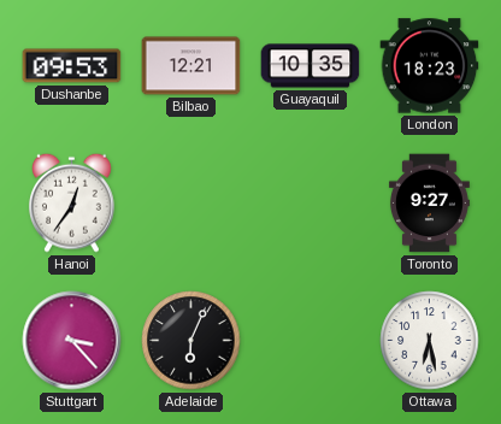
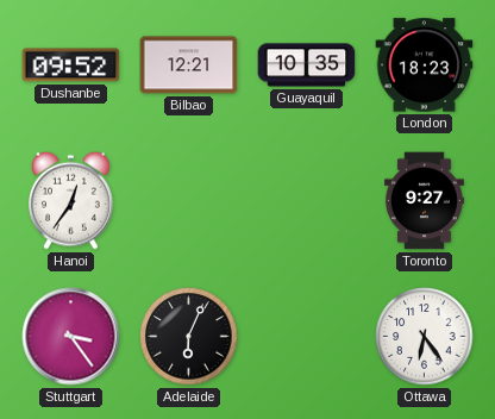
Dushanbe: 09:53 -> 09:52
Stuttgart: 3:23 -> 3:24
Ottawa: 6:28 -> 6:24
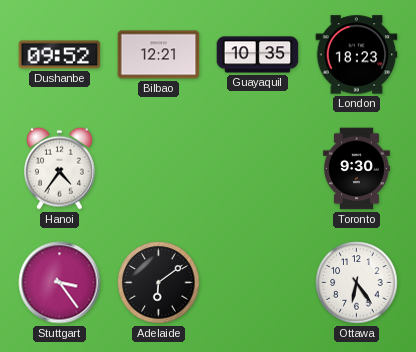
Hanoi: 12:36 -> 4:36
Toronto: 9:27 -> 9:30
Adelaide: 6:04 -> 6:09
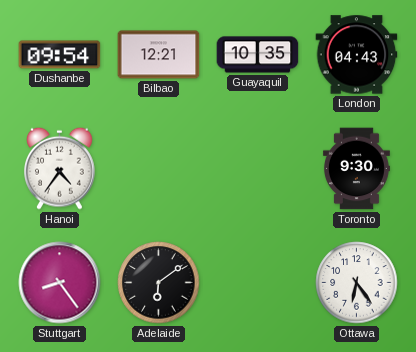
Dushanbe: 09:52 -> 09:54
London: 18:23 -> 04:43
Stuttgart: 3:24 -> 8:24
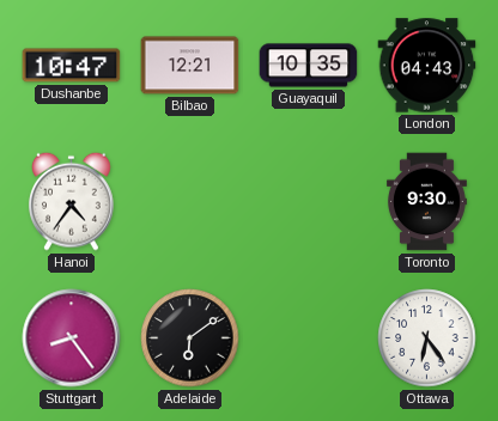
Dushanbe: 09:54 -> 10:47
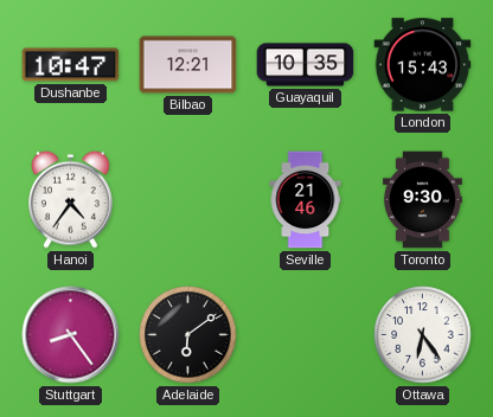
London: 04:43 -> 15:43
Seville: none -> 21:46
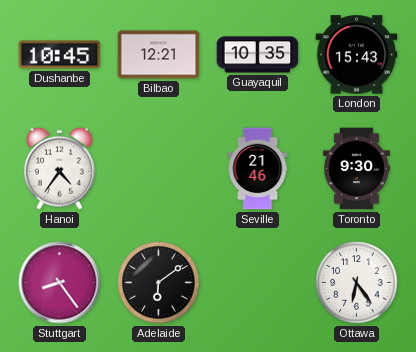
Dushanbe: 10:47 -> 10:45
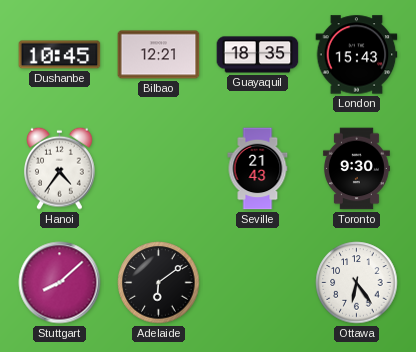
Guayaquil: 10:35 -> 18:35
Seville: 21:46 -> 21:43
Stuttgart: 8:24 -> 8:08
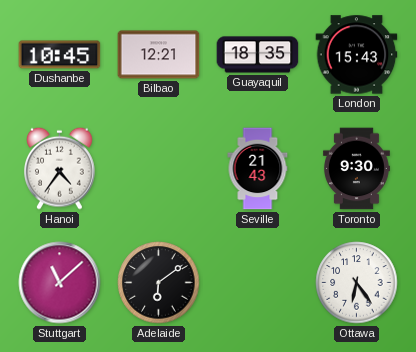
Stuttgart: 8:08 -> 11:08
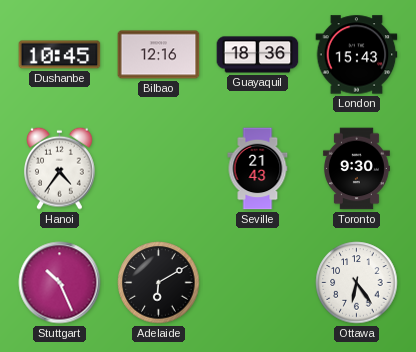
Bilbao: 12:21 -> 12:16
Guayaquil: 18:35 -> 18:36
Stuttgart: 11:08 -> 10:26
Adelaide: 6:09 -> 6:10
